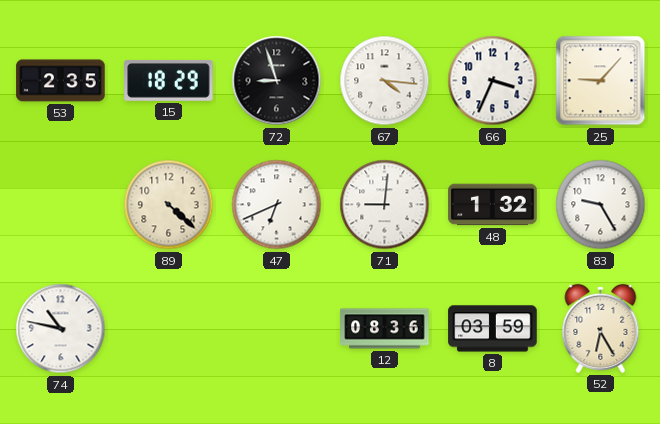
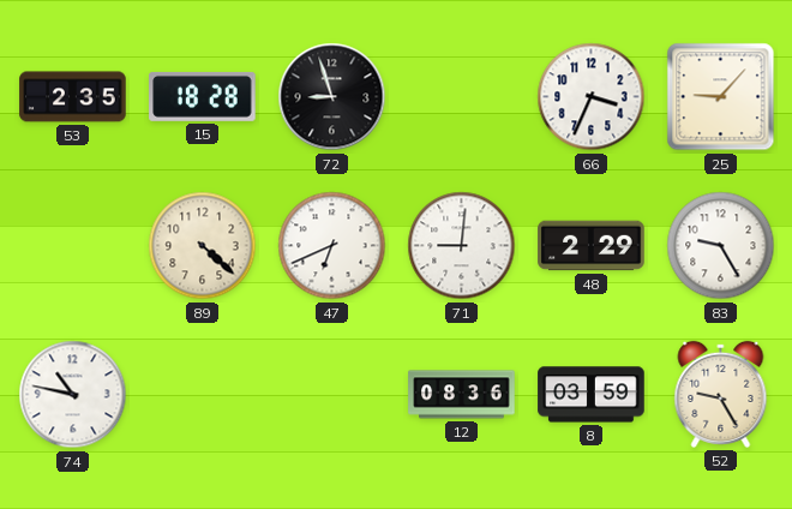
15: 18:29 -> 18:28
67: 4:16 -> none
48: 1:32 -> 2:29
52: 6:25 -> 9:25
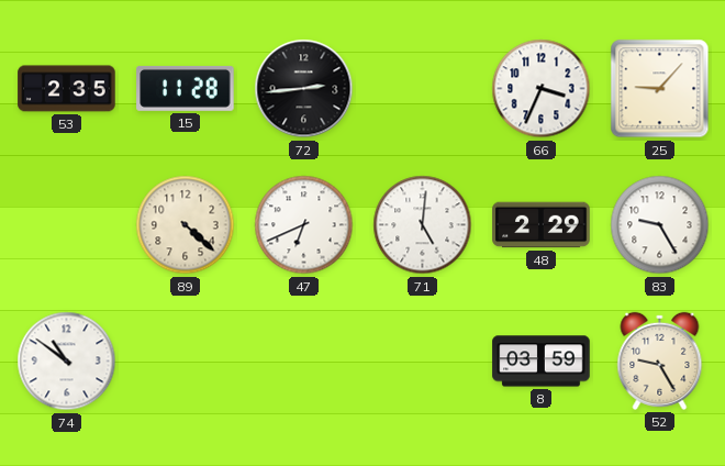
15: 18:28 -> 11:28
72: 8:57 -> 2:44
71: 9:01 -> 5:01
74: 10:47 -> 10:51
12: 08:36 -> none
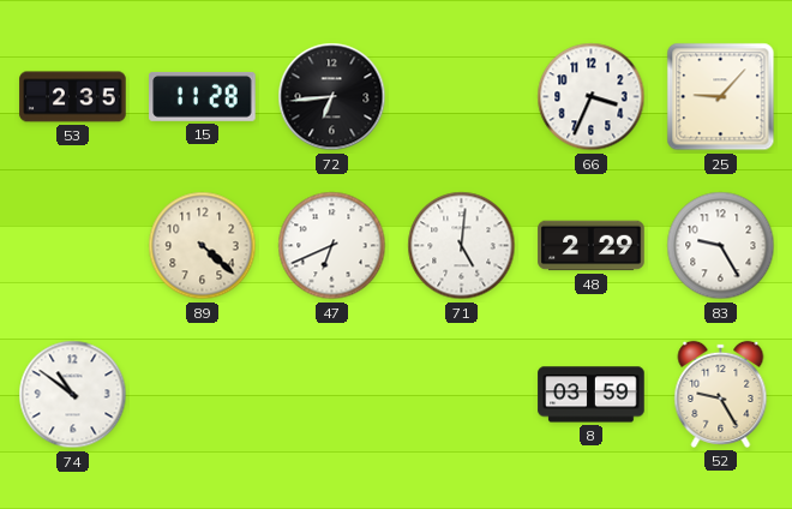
72: 2:44 -> 6:44
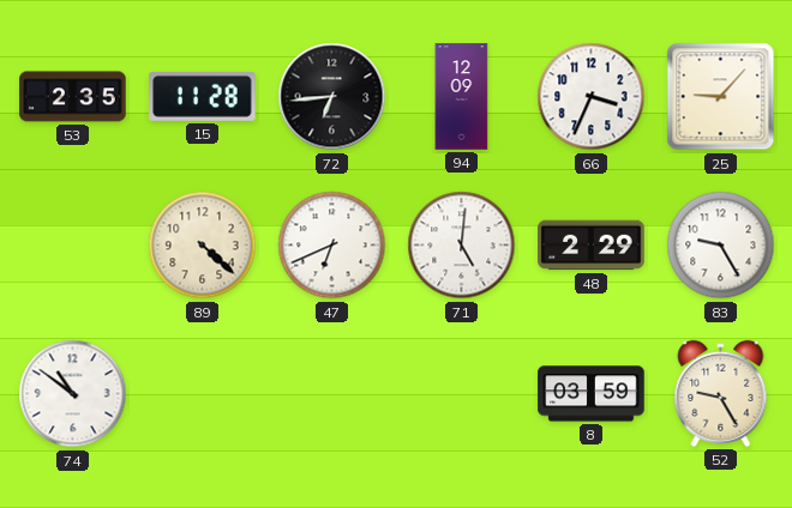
94: none -> 12:09
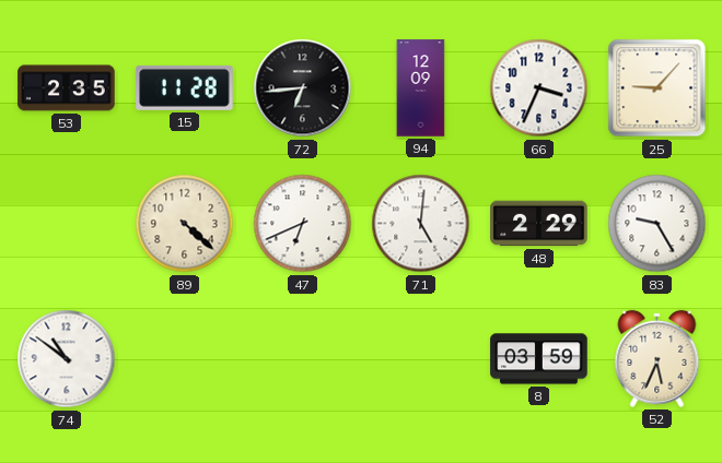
52: 9:25 -> 5:34
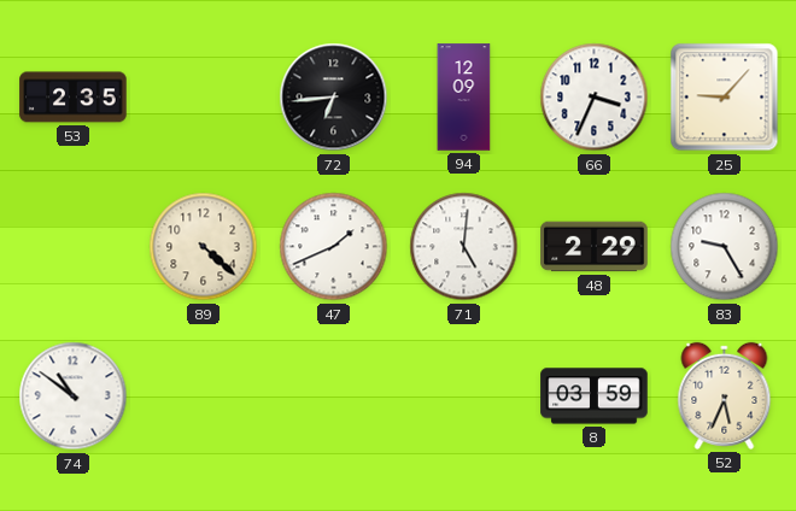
15: 11:28 -> none
47: 6:41 -> 1:41
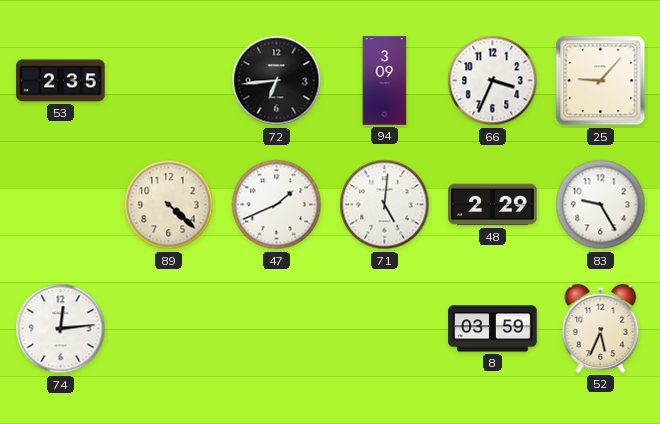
94: 12:09 -> 3:09
74: 10:51 -> 12:14
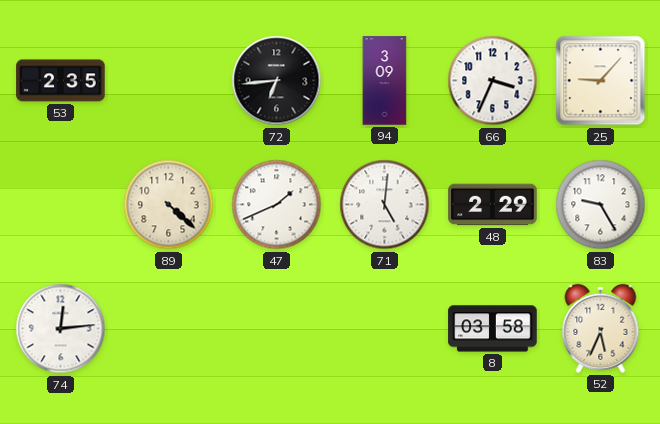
8: 03:59 -> 03:58
